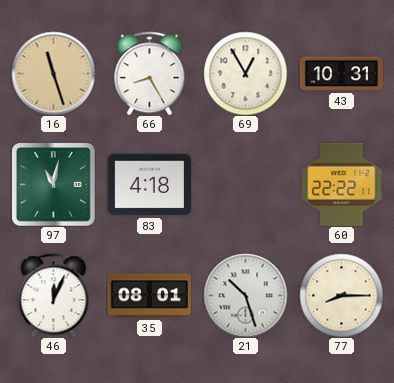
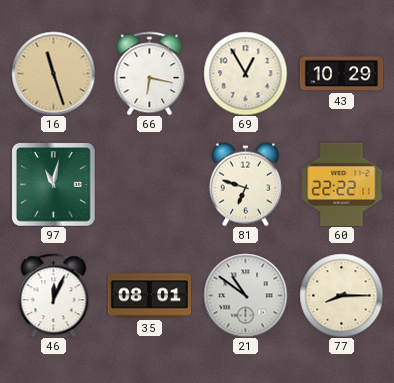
66: 8:25 -> 6:17
43: 10:31 -> 10:29
83: 4:18 -> none
81: none -> 6:48
21: 10:27 -> 10:51
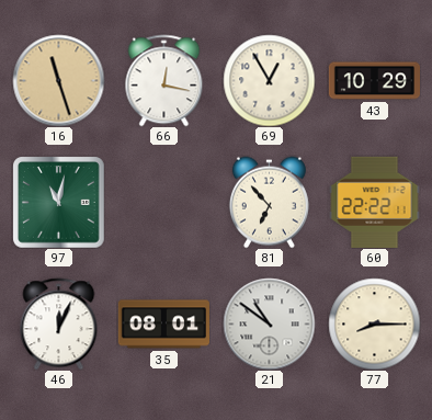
66: 6:17 -> 12:17
81: 6:48 -> 6:53
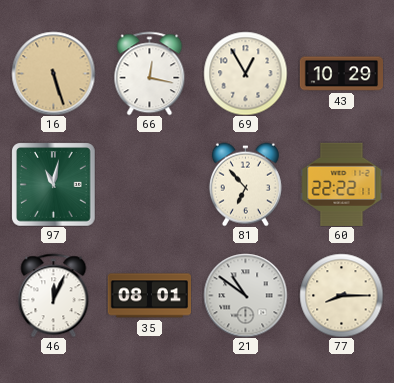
16: 11:27 -> 5:27
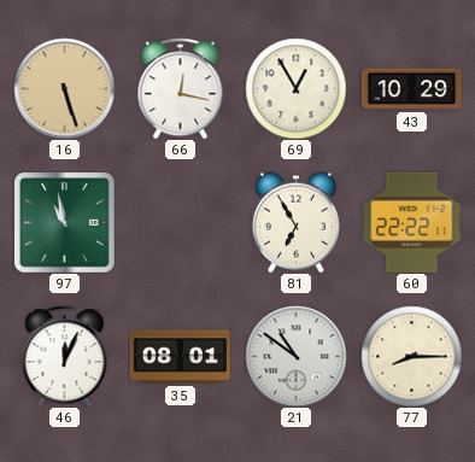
97: 11:02 -> 10:58
81: 6:53 -> 6:55
